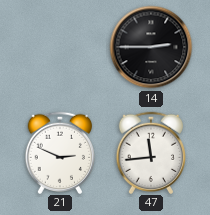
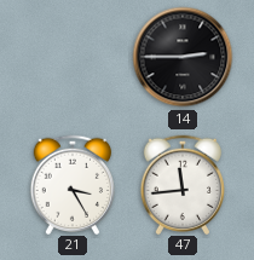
21: 2:49 -> 3:25
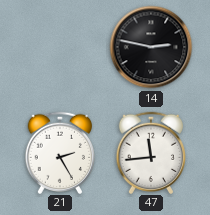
14: 2:45 -> 2:47
21: 3:25 -> 2:25
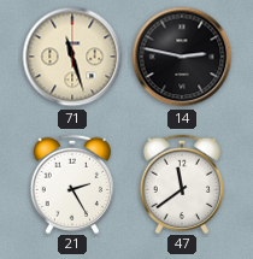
71: none -> 11:27
47: 11:44 -> 11:39
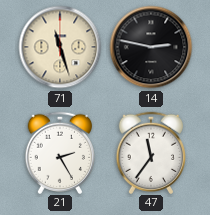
47: 11:39 -> 11:36
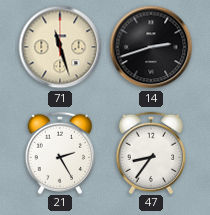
14: 2:47 -> 2:42
47: 11:36 -> 8:36
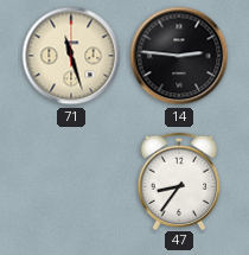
14: 2:42 -> 2:46
21: 2:25 -> none
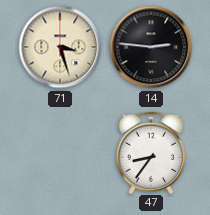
71: 11:27 -> 3:27
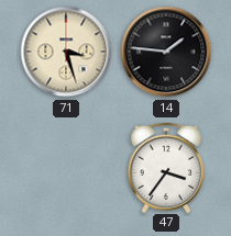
14: 2:46 -> 1:46
47: 8:36 -> 3:36
